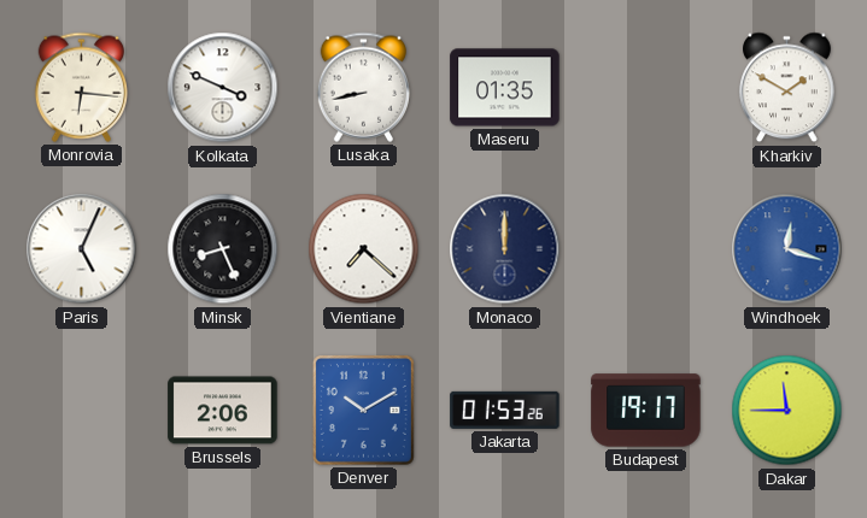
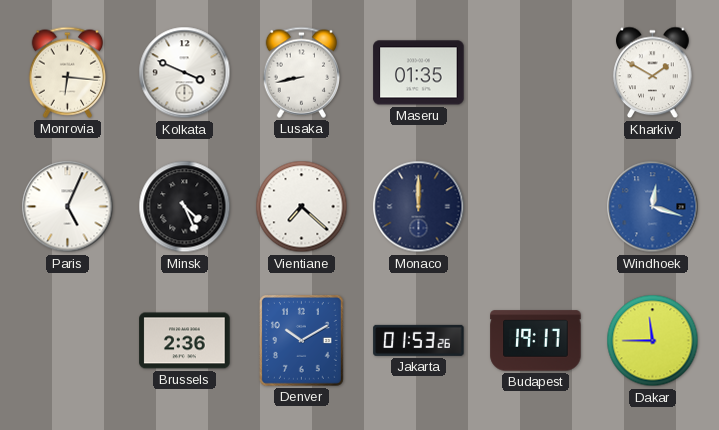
Minsk: 8:26 -> 4:26
Brussels: 2:06 -> 2:36
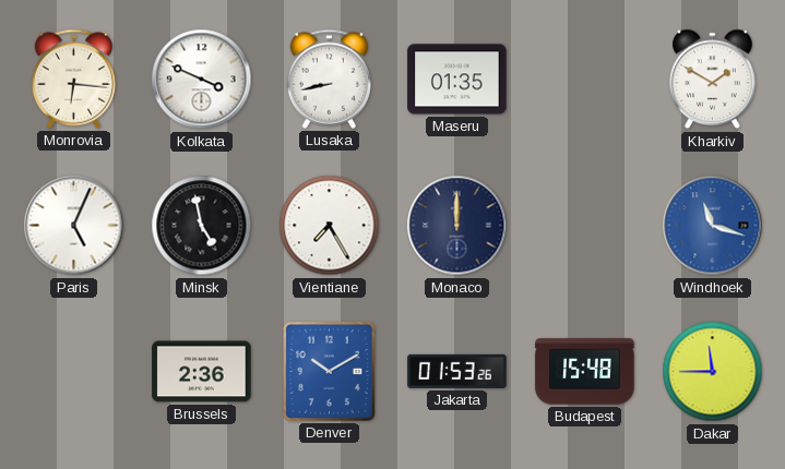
Minsk: 4:26 -> 4:58
Vientiane: 7:22 -> 7:25
Windhoek: 12:18 -> 11:18
Budapest: 19:17 -> 15:48
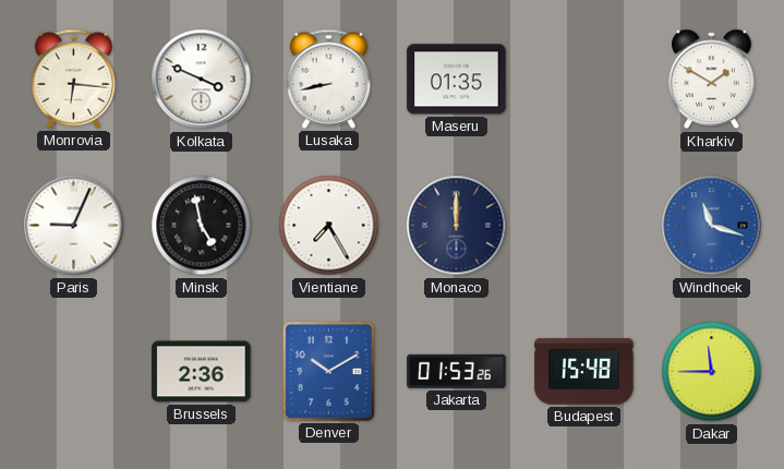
Paris: 5:04 -> 9:04
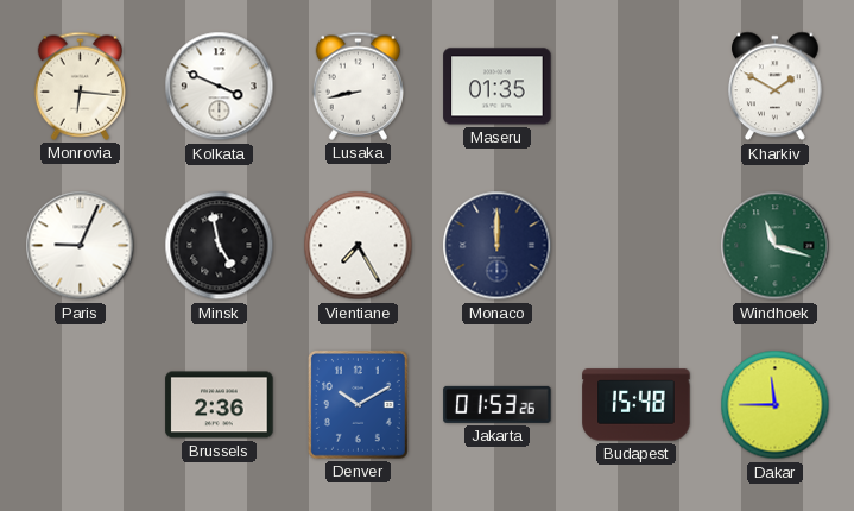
Windhoek dial: blue -> green
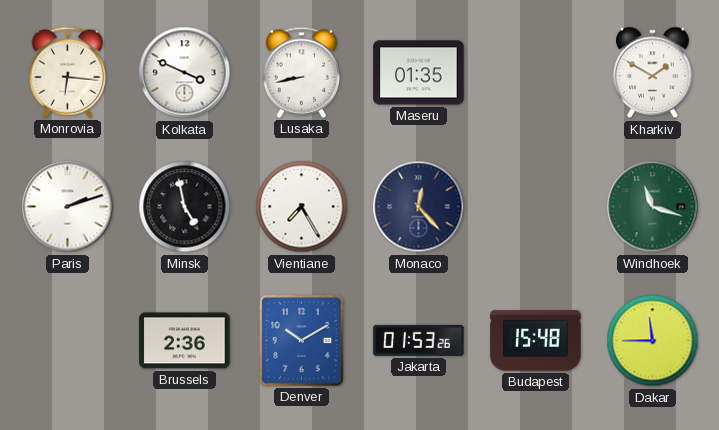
Paris: 9:04 -> 2:12
Monaco: 12:00 -> 12:23
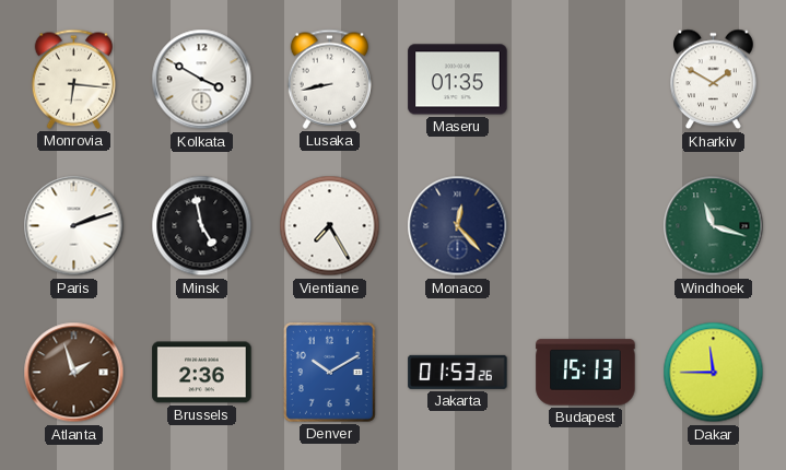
Kolkata: 3:49 -> 3:50
Atlanta: none -> 1:57
Budapest: 15:48 -> 15:13
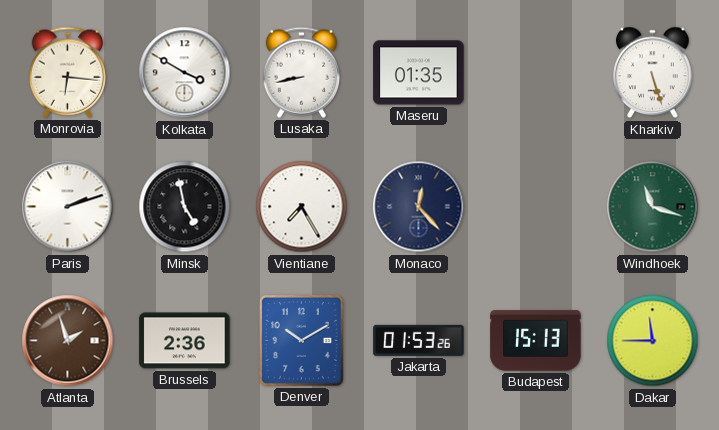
Kharkiv: 1:50 -> 5:27
